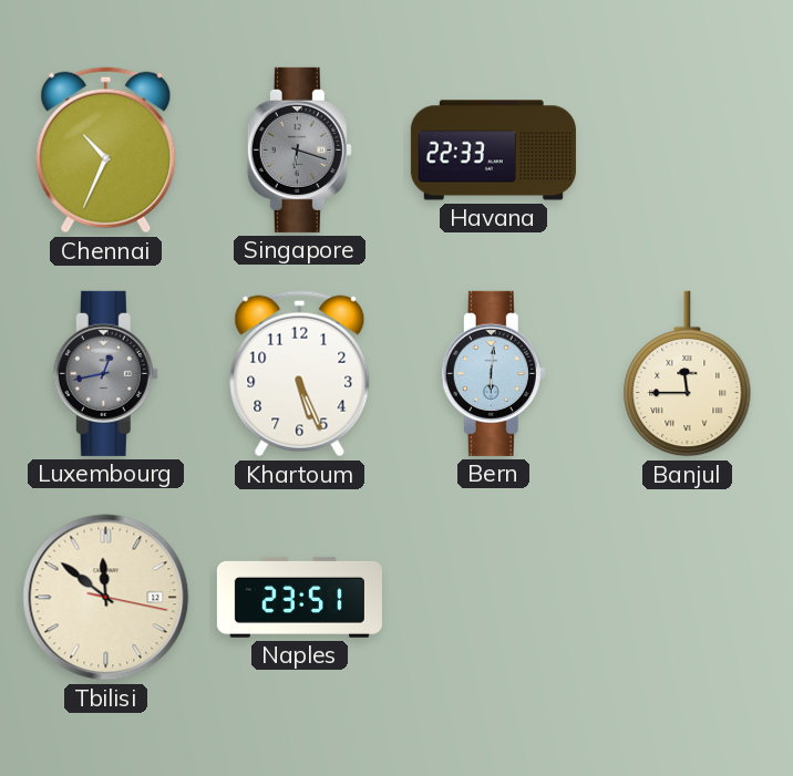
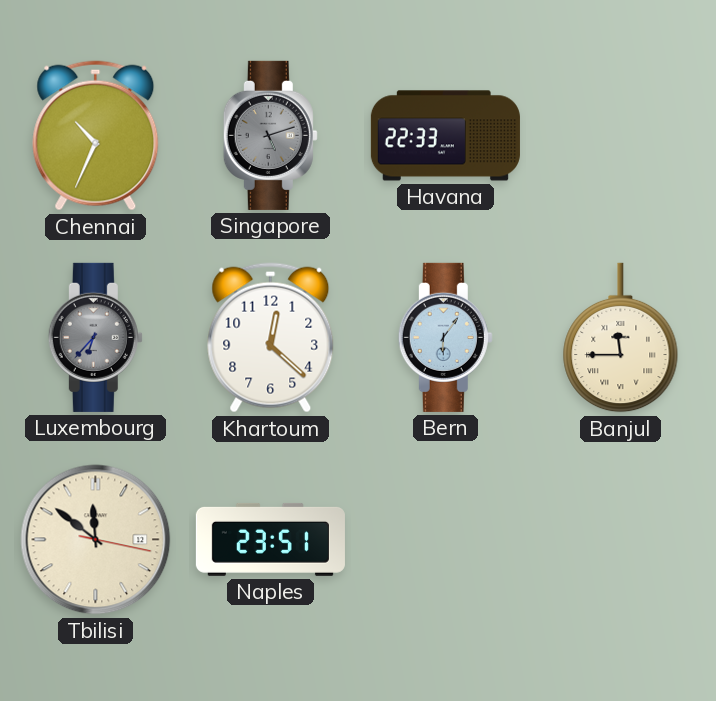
Singapore: 6:18 -> 5:12
Luxembourg: 12:43 -> 6:37
Khartoum: 5:26 -> 12:22
Bern: 6:01 -> 6:06
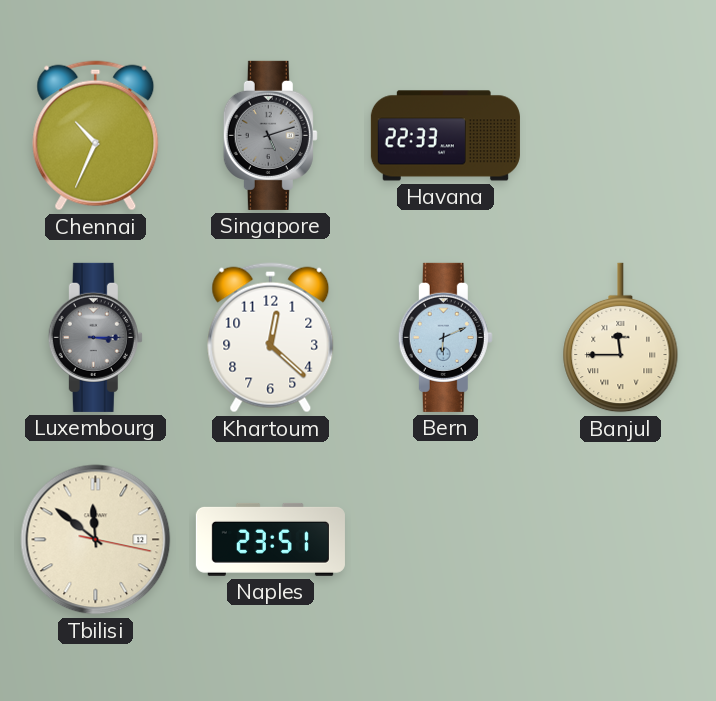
Luxembourg: 6:37 -> 3:15
Bern: 6:06 -> 6:11
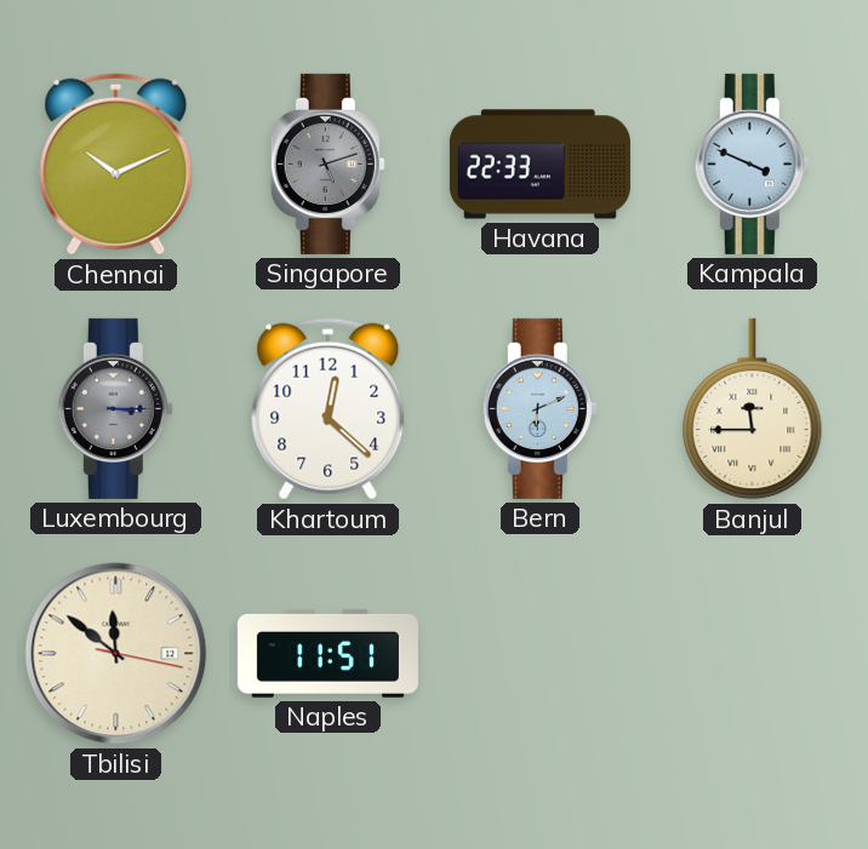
Chennai: 10:34 -> 10:11
Kampala: none -> 3:49
Naples: 23:51 -> 11:51
